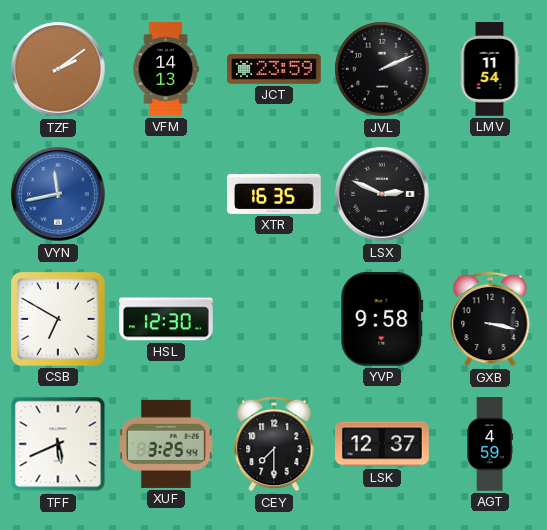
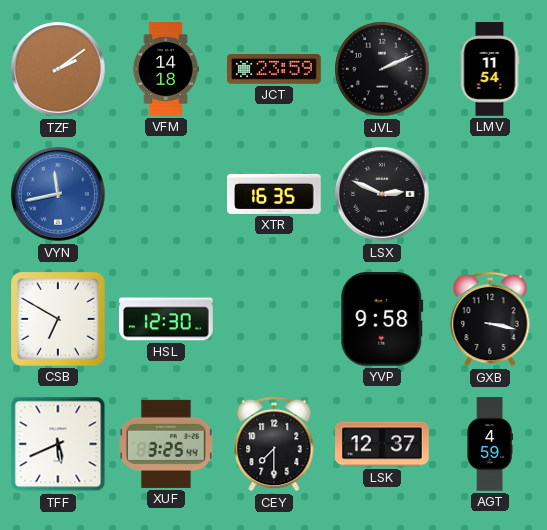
VFM: 14:13 -> 14:18
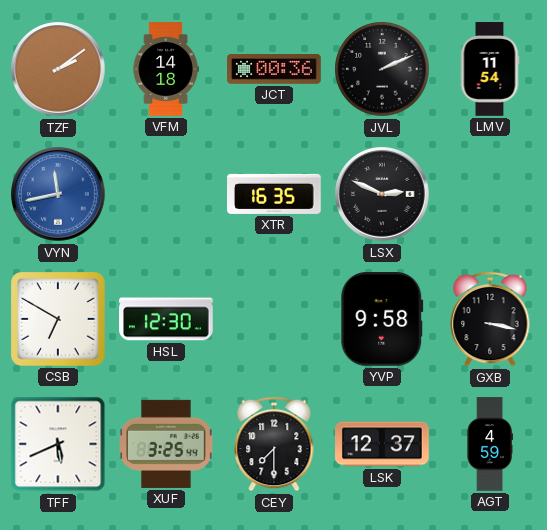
JCT: 23:59 -> 00:36
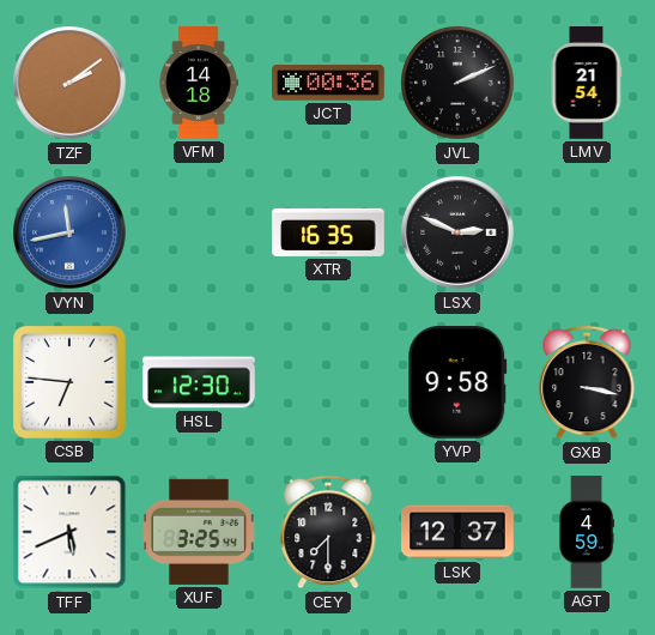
LMV: 11:54 -> 21:54
CSB: 6:50 -> 6:46
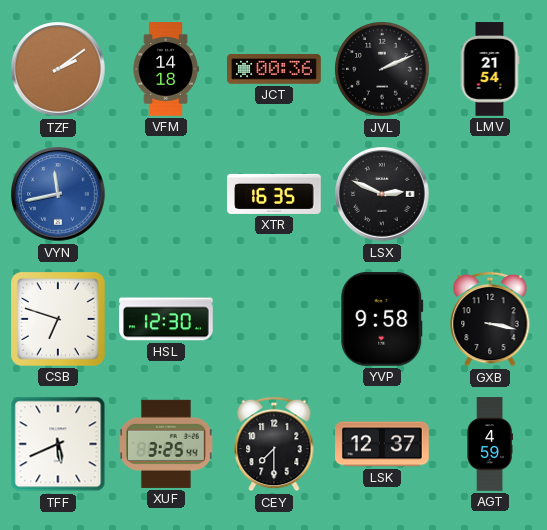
CSB: 6:46 -> 6:48
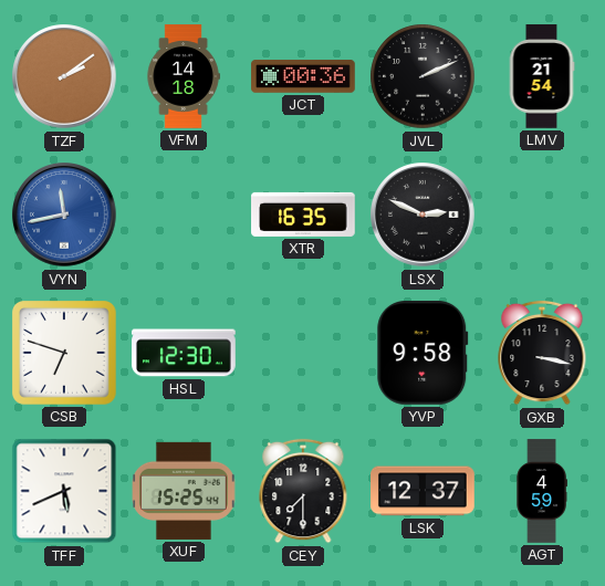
XUF: 3:25 -> 15:25
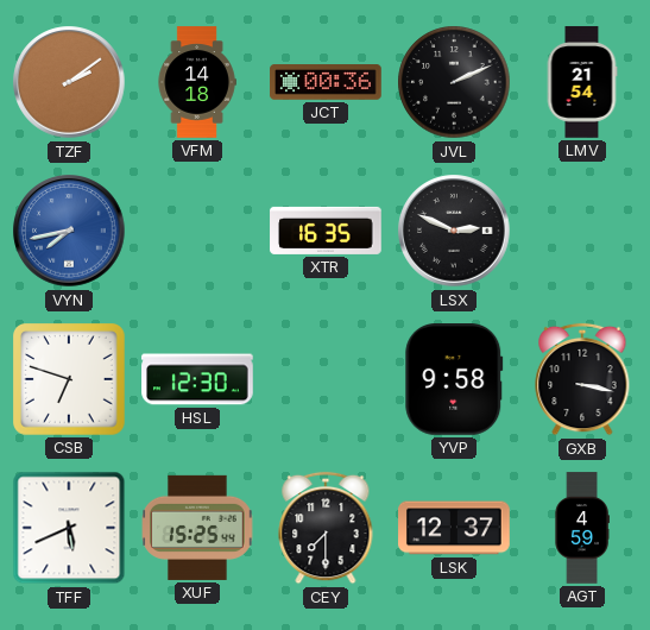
VYN: 11:43 -> 7:43
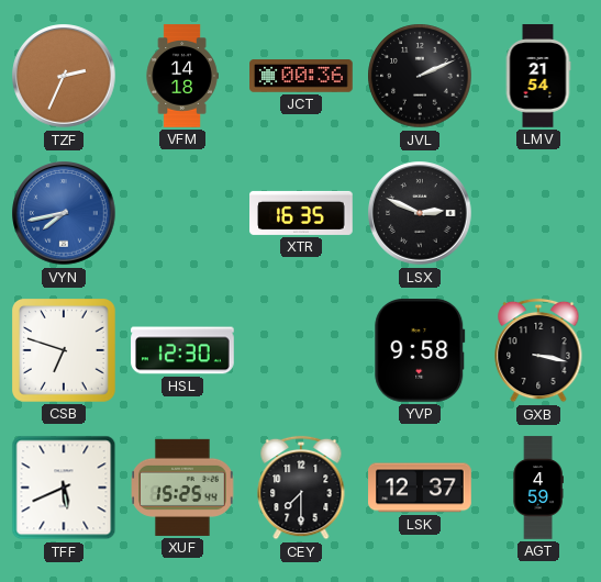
TZF: 2:09 -> 2:34
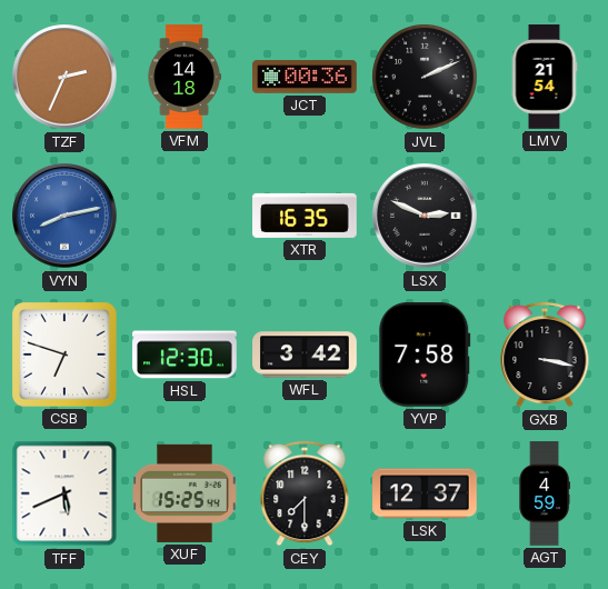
VYN: 7:43 -> 8:13
WFL: none -> 3:42
YVP: 9:58 -> 7:58
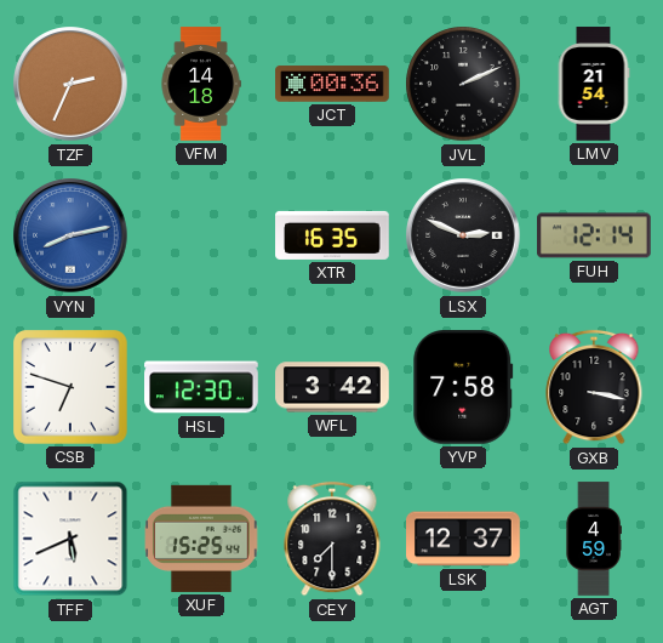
FUH: none -> 12:14
